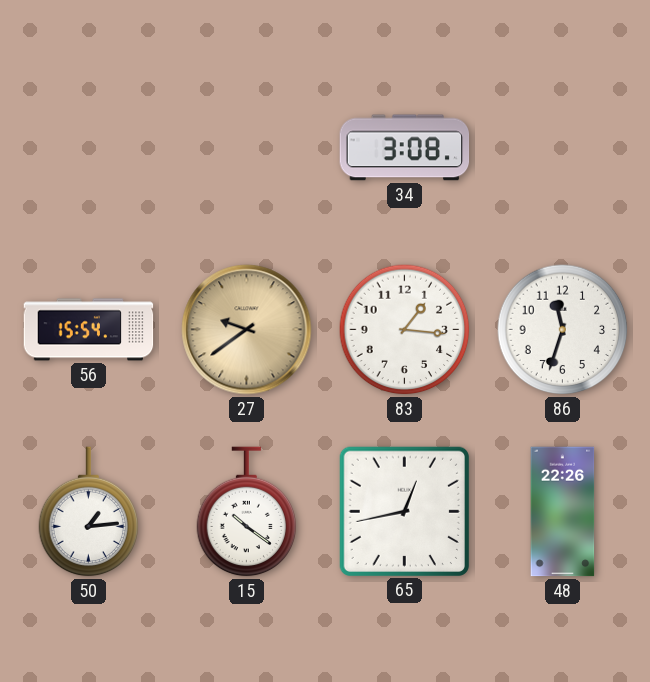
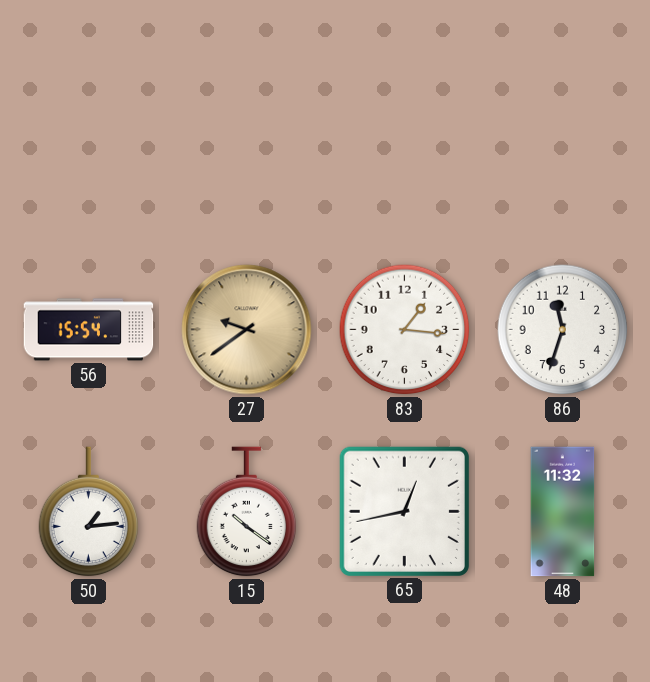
34: 3:08 -> none
48: 22:26 -> 11:32
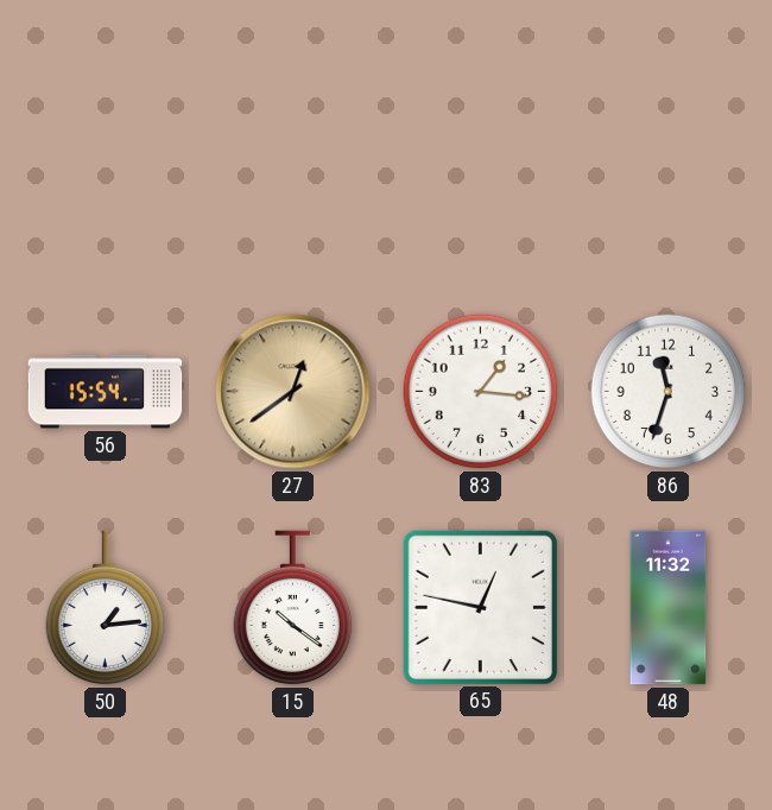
27: 9:39 -> 12:39
65: 12:43 -> 12:47
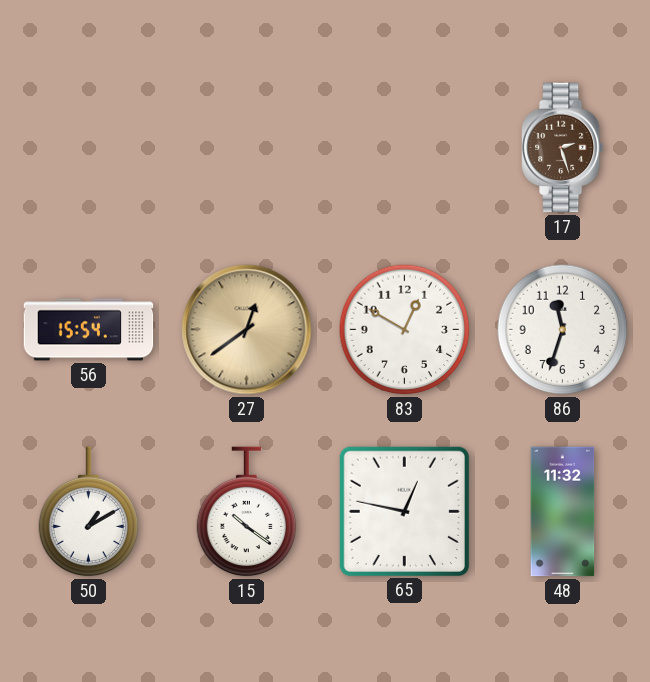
17: none -> 2:27
83: 1:16 -> 12:50
50: 1:14 -> 1:10
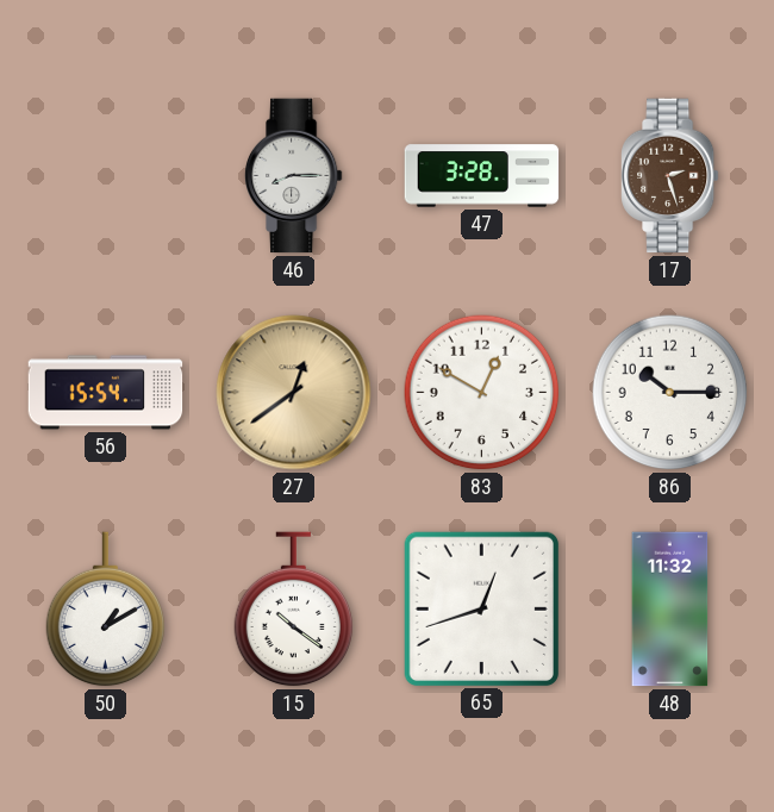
46: none -> 8:15
47: none -> 3:28
86: 11:33 -> 10:15
65: 12:47 -> 12:42
